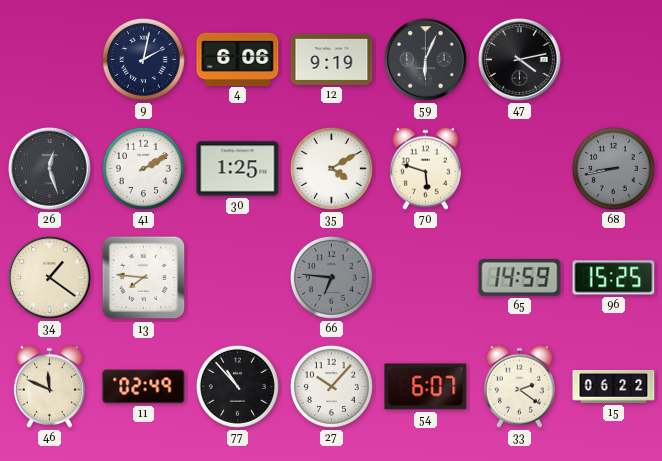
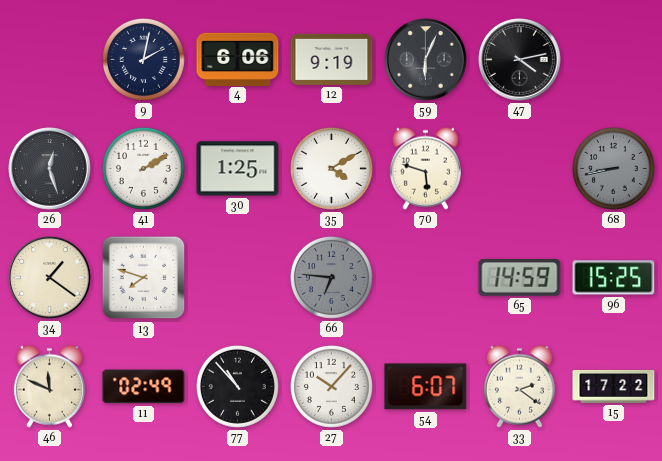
13: 7:46 -> 7:48
15: 06:22 -> 17:22
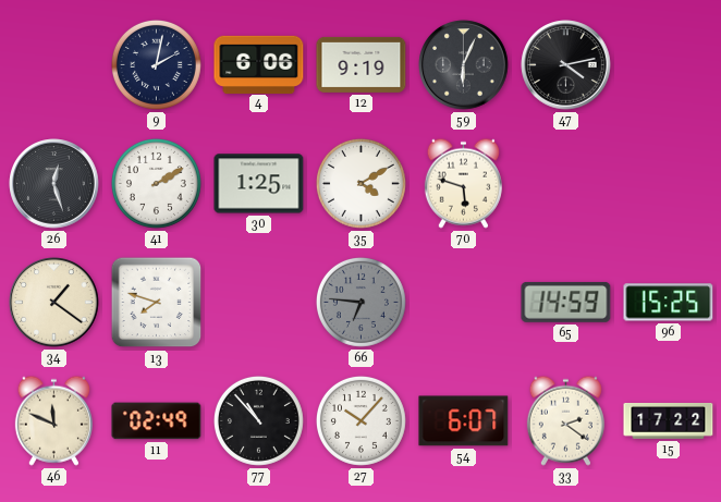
68: 8:43 -> none
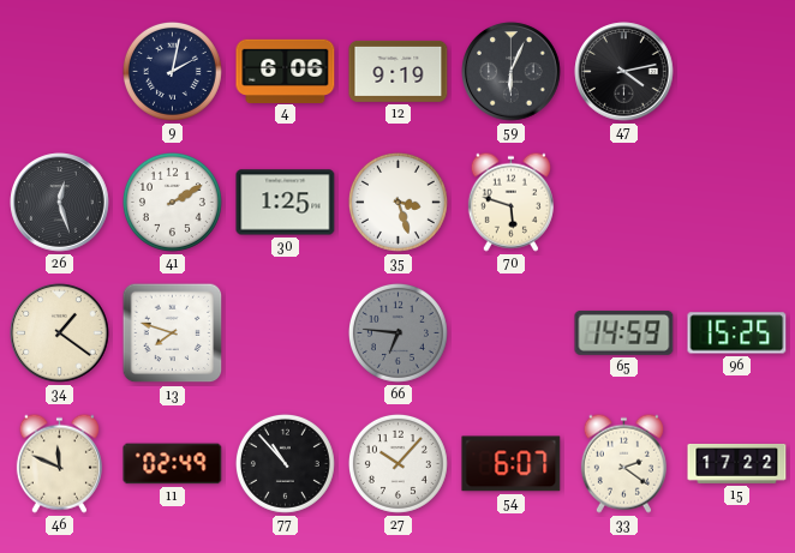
35: 4:10 -> 3:27
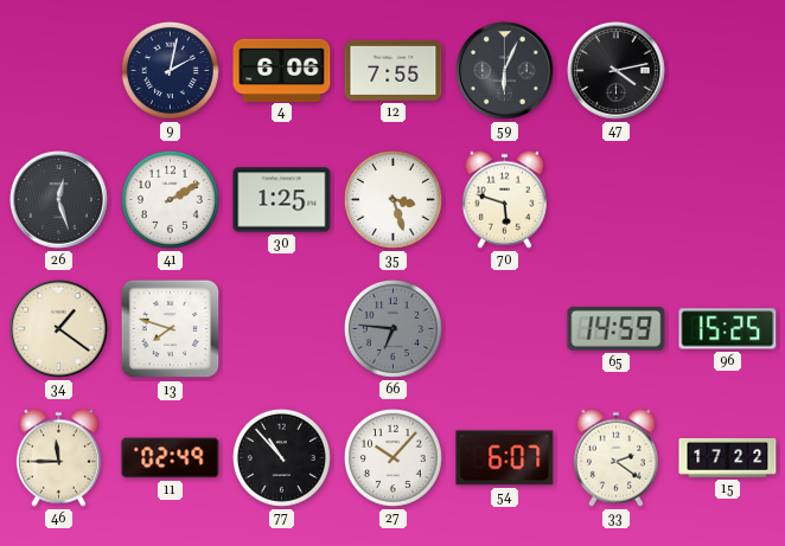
12: 9:19 -> 7:55
46: 11:49 -> 11:45
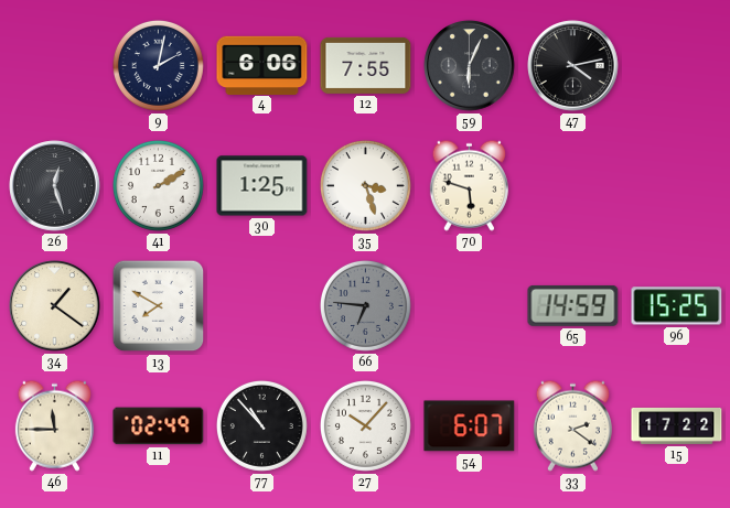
13: 7:48 -> 7:50
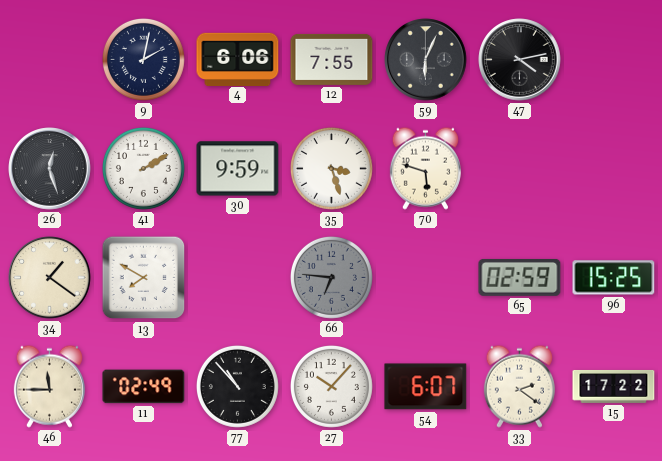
30: 1:25 -> 9:59
65: 14:59 -> 02:59
